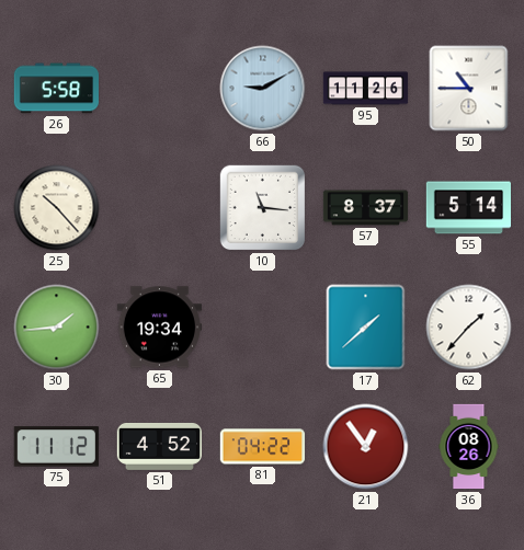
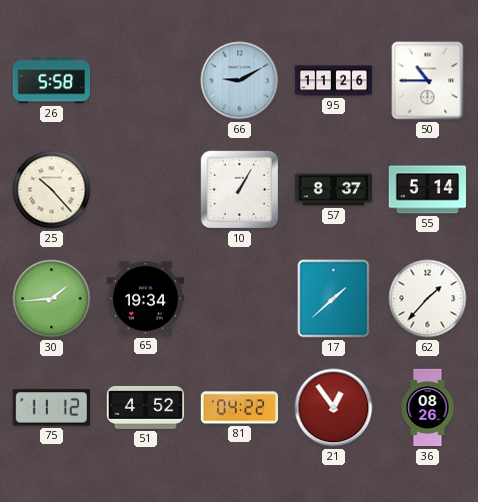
10: 11:16 -> 1:05
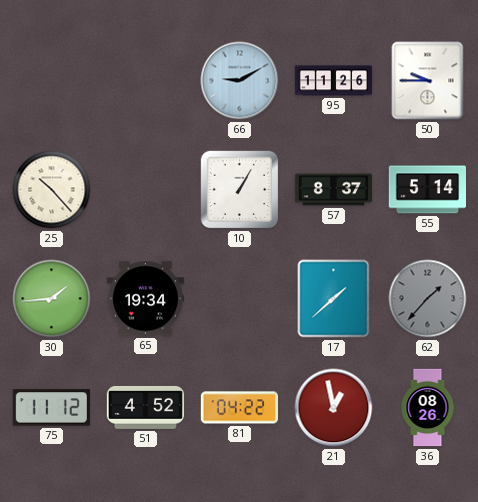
26: 5:58 -> none
50: 10:45 -> 9:45
62 dial: white -> grey
21: 12:54 -> 12:58
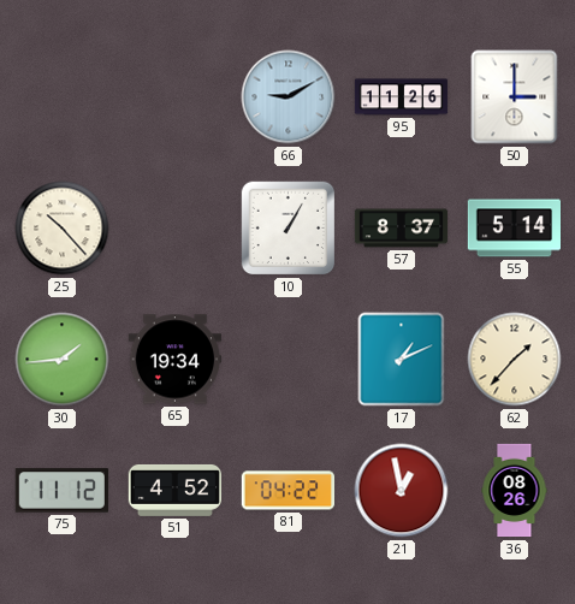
50: 9:45 -> 3:00
17: 1:38 -> 1:11
62 dial: grey -> cream
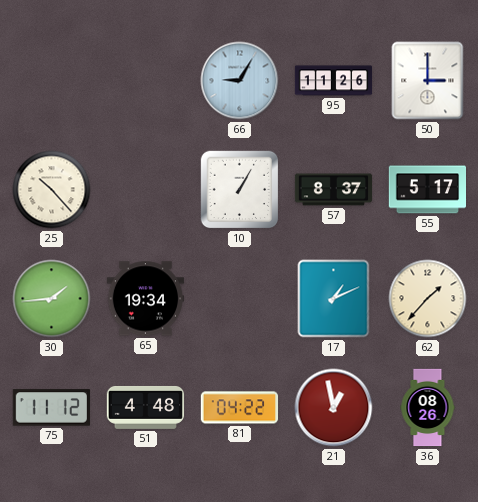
66: 9:10 -> 9:05
55: 5:14 -> 5:17
51: 4:52 -> 4:48
